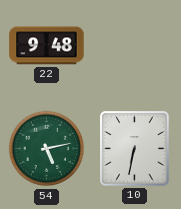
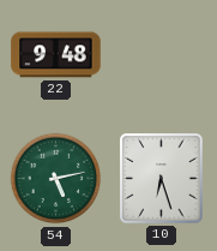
10: 6:32 -> 6:27
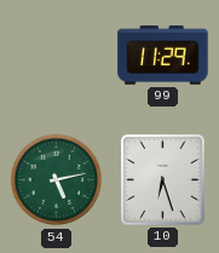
22: 9:48 -> none
99: none -> 11:29
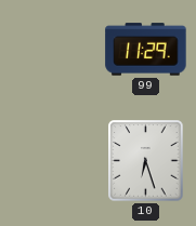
54: 5:13 -> none
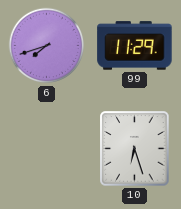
6: none -> 7:42
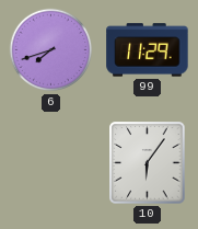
10: 6:27 -> 6:06
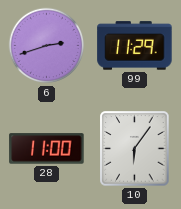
6: 7:42 -> 2:42
28: none -> 11:00
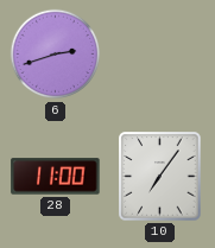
99: 11:29 -> none
10: 6:06 -> 7:06
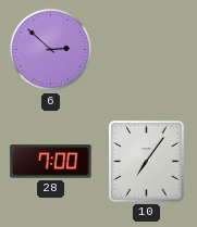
6: 2:42 -> 2:52
28: 11:00 -> 7:00
